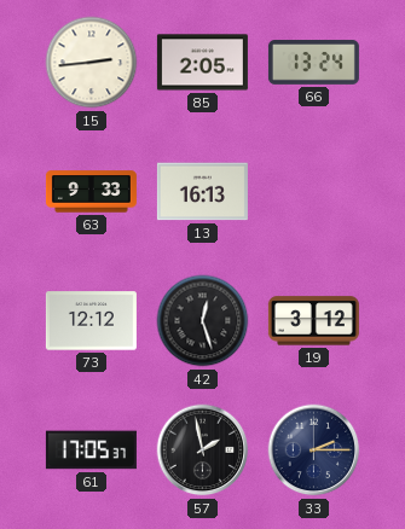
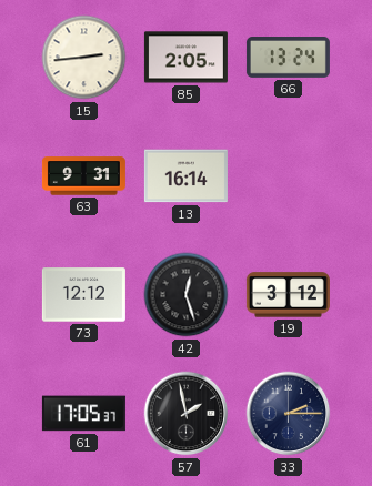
63: 9:33 -> 9:31
13: 16:13 -> 16:14
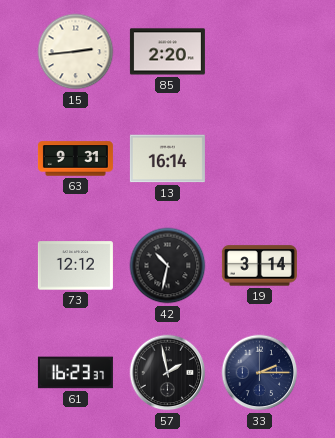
85: 2:05 -> 2:20
66: 13:24 -> none
42: 12:27 -> 10:32
19: 3:12 -> 3:14
61: 17:05 -> 16:23
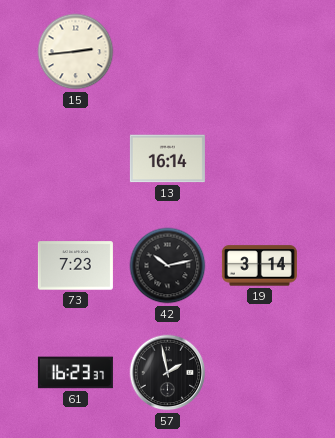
85: 2:20 -> none
63: 9:31 -> none
73: 12:12 -> 7:23
42: 10:32 -> 10:13
33: 2:15 -> none
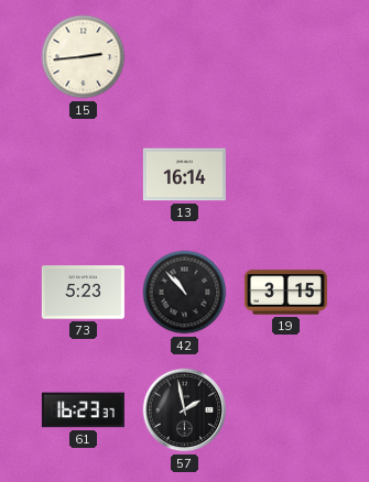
73: 7:23 -> 5:23
42: 10:13 -> 10:53
19: 3:14 -> 3:15
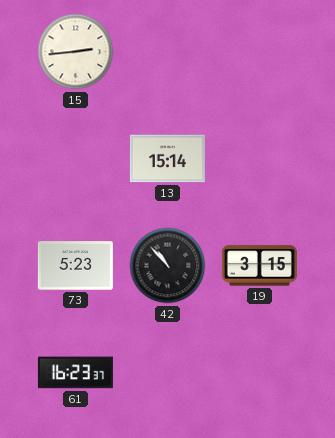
13: 16:14 -> 15:14
57: 1:58 -> none
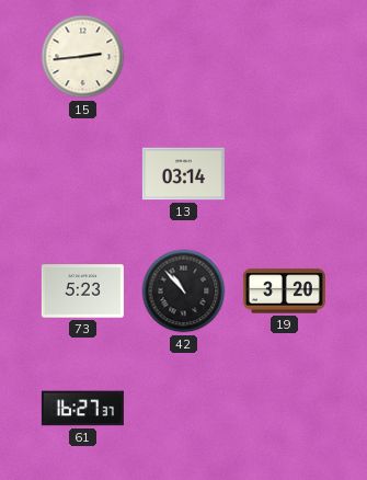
13: 15:14 -> 03:14
19: 3:15 -> 3:20
61: 16:23 -> 16:27
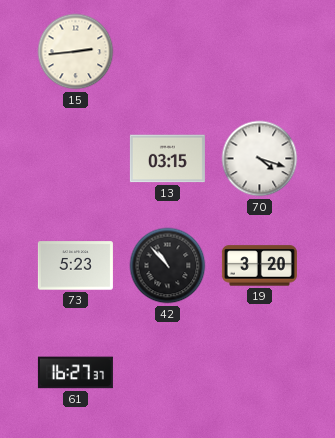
13: 03:14 -> 03:15
70: none -> 4:18
